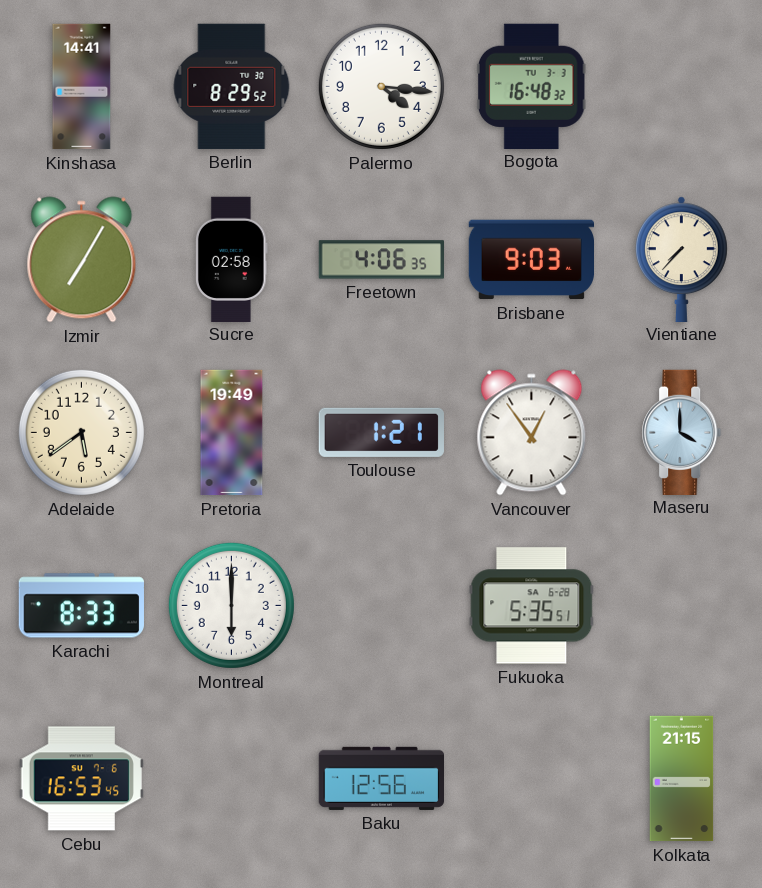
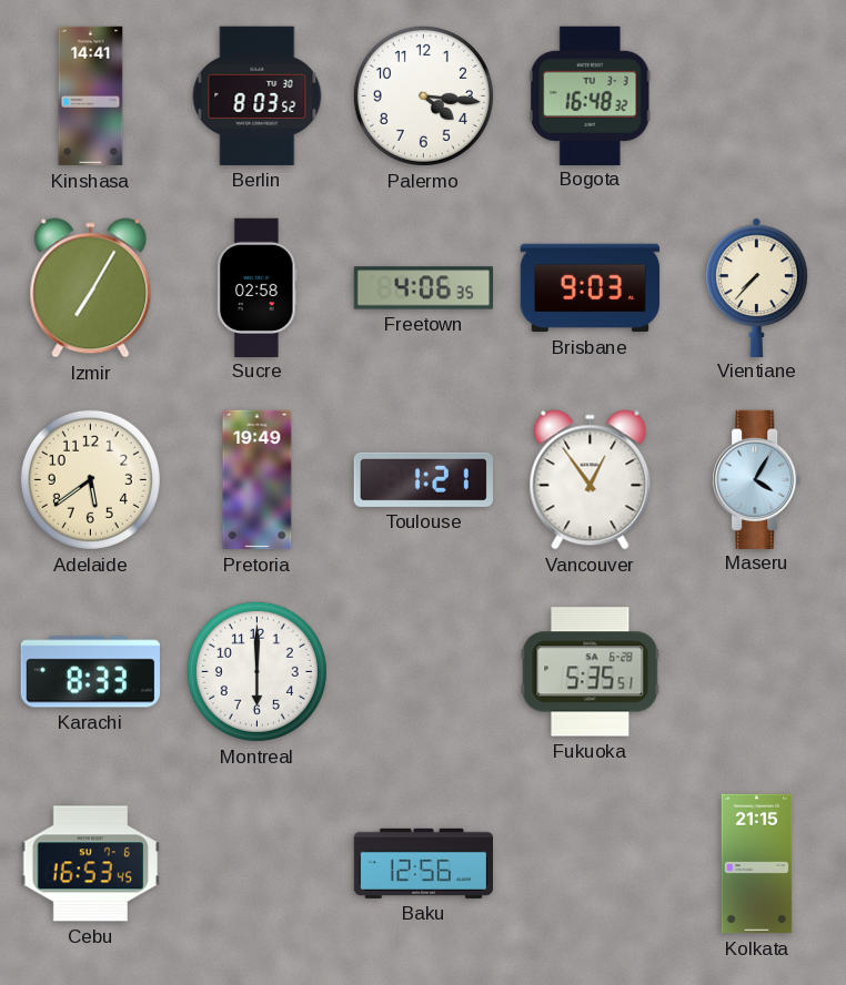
Berlin: 8:29 -> 8:03
Maseru: 4:00 -> 4:05
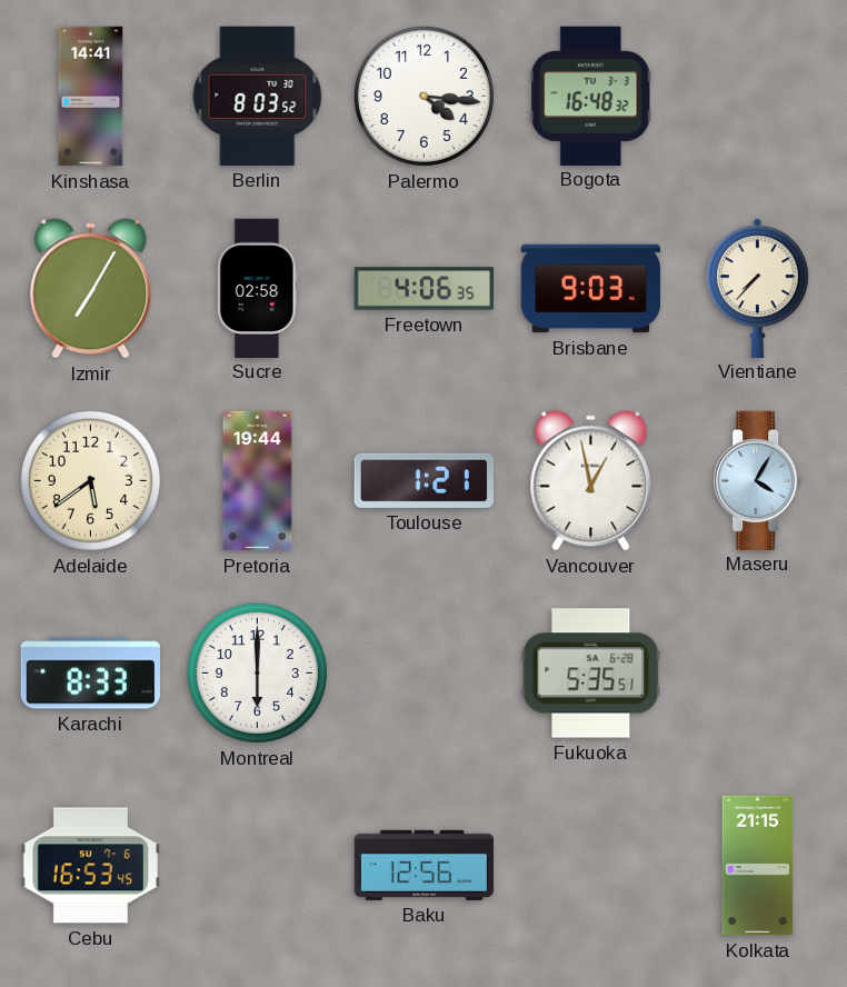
Pretoria: 19:49 -> 19:44
Vancouver: 12:54 -> 12:58
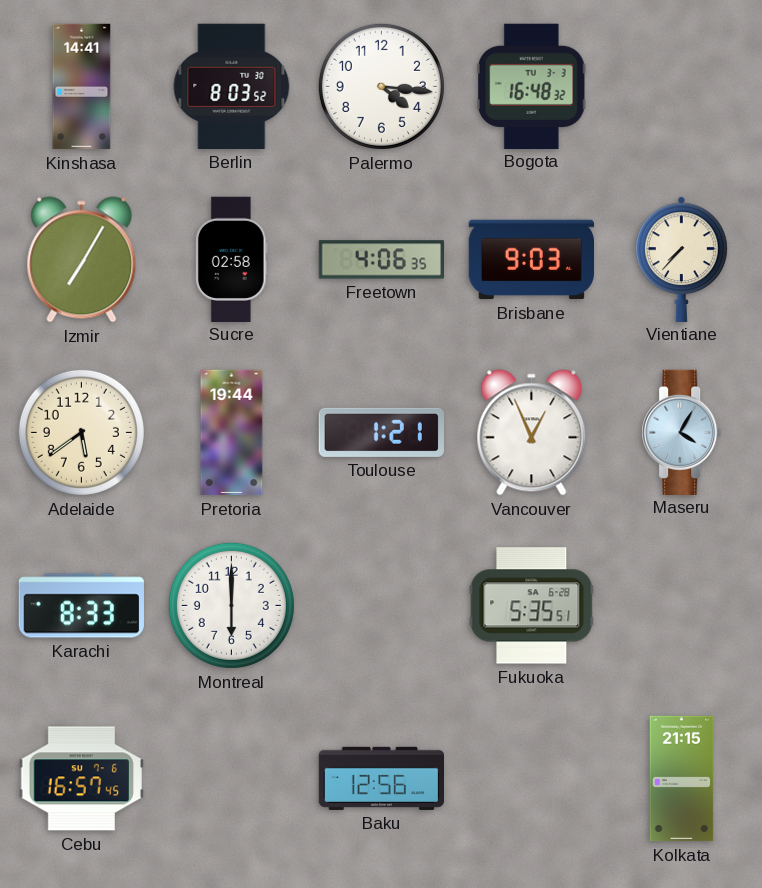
Vancouver: 12:58 -> 12:56
Cebu: 16:53 -> 16:57
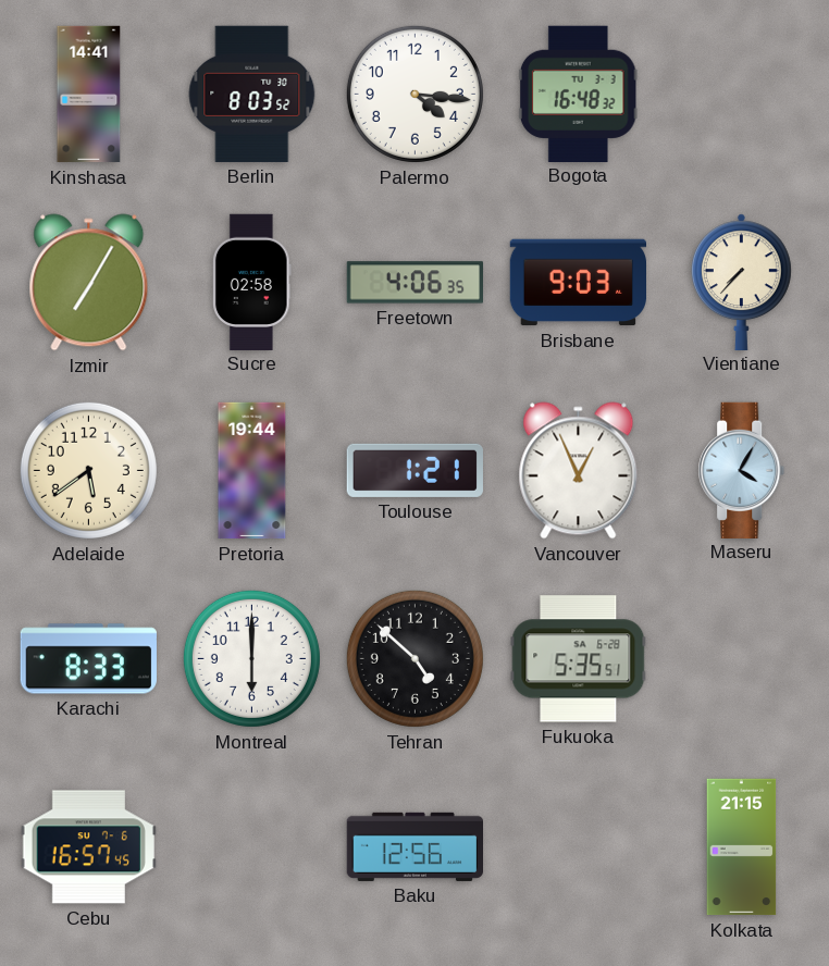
Tehran: none -> 4:52
